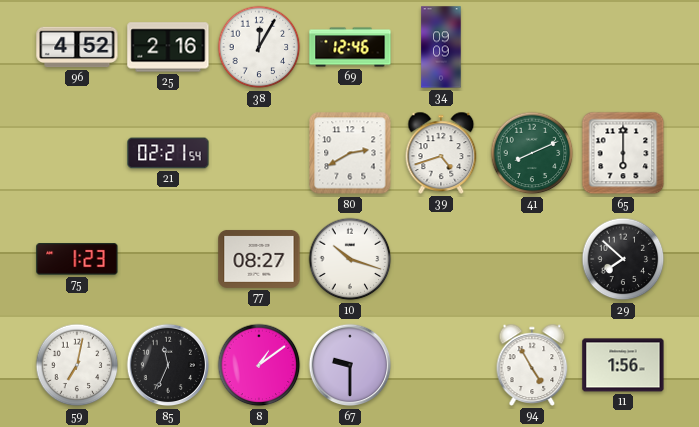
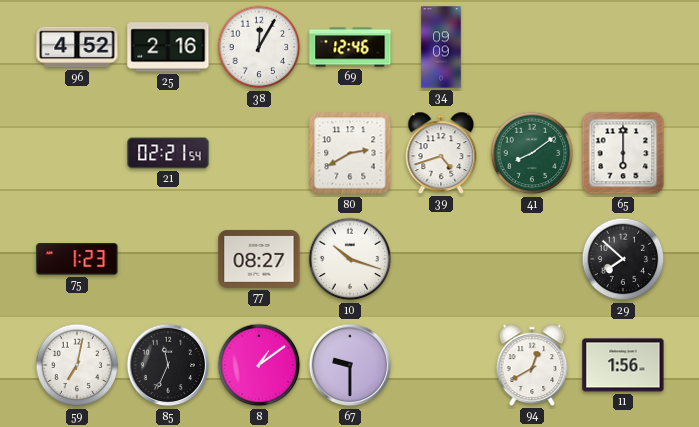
41: 8:11 -> 8:09
94: 4:55 -> 12:40
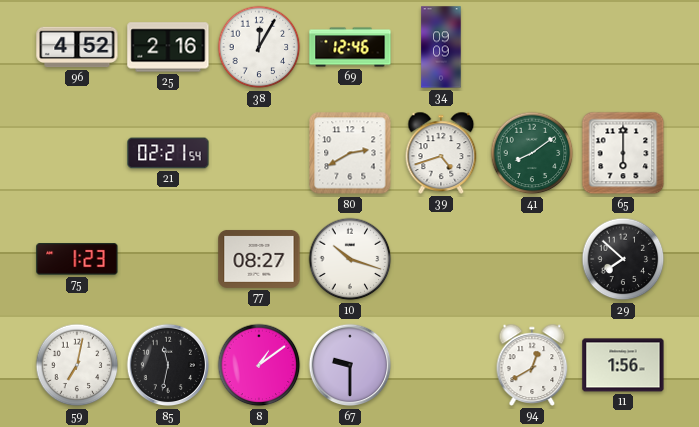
85: 11:34 -> 11:32
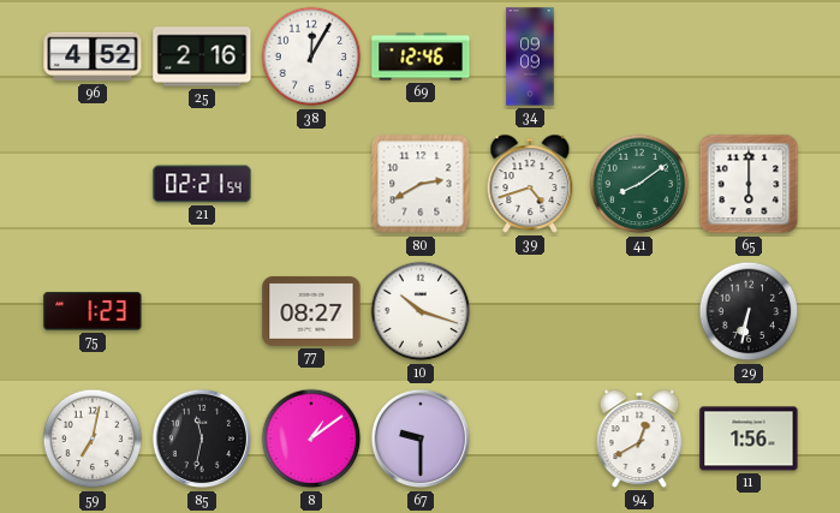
29: 7:52 -> 6:32
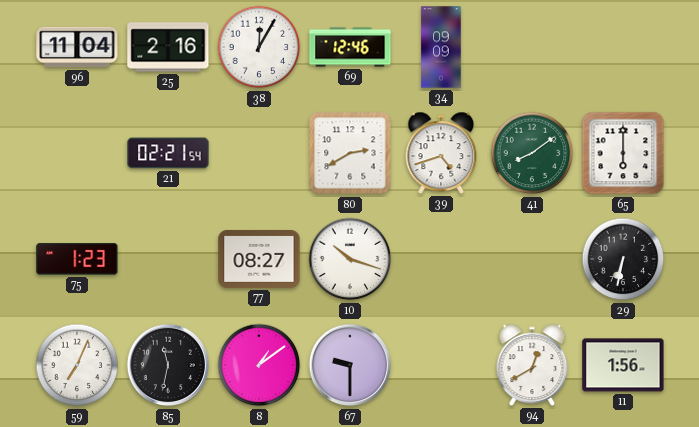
96: 4:52 -> 11:04
59: 7:02 -> 7:04
